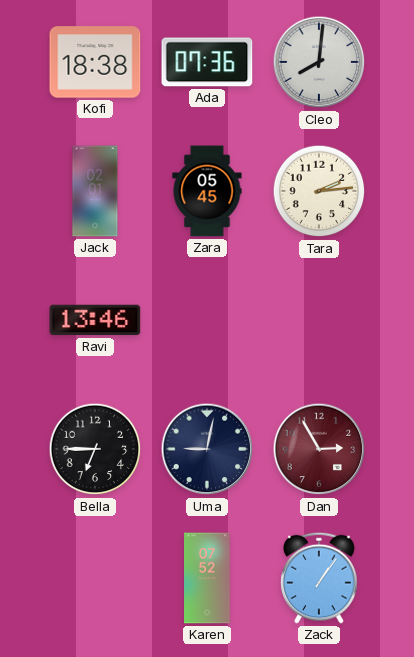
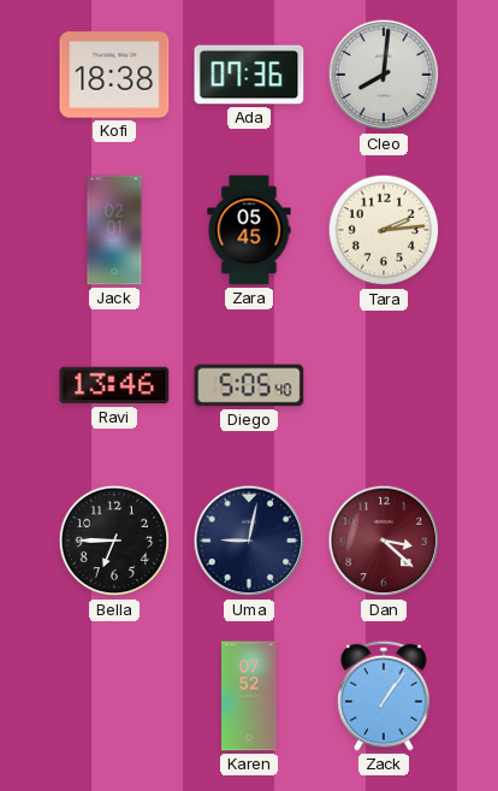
Diego: none -> 5:05
Dan: 2:55 -> 3:22
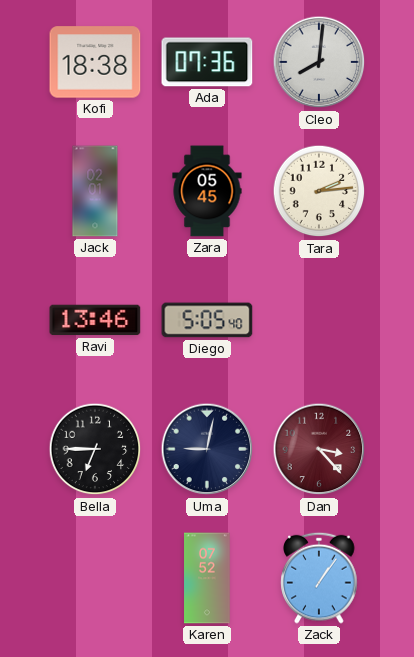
Dan: 3:22 -> 3:23
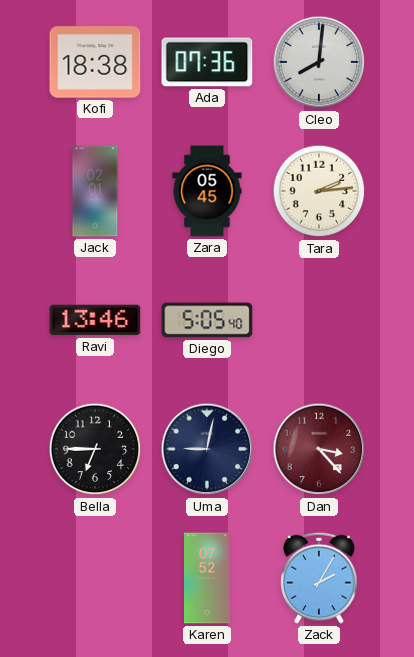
Zack: 1:06 -> 2:05
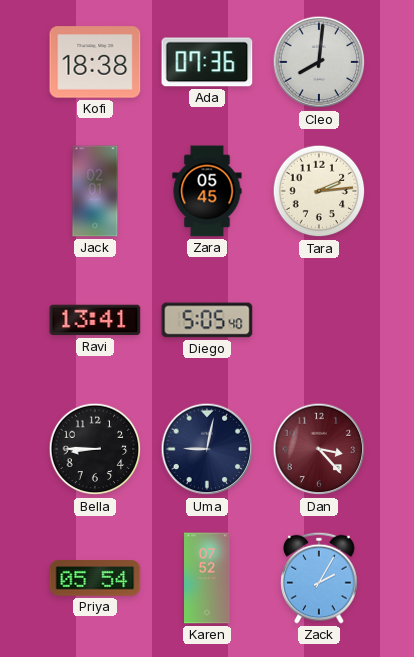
Ravi: 13:46 -> 13:41
Bella: 6:45 -> 8:45
Priya: none -> 05:54
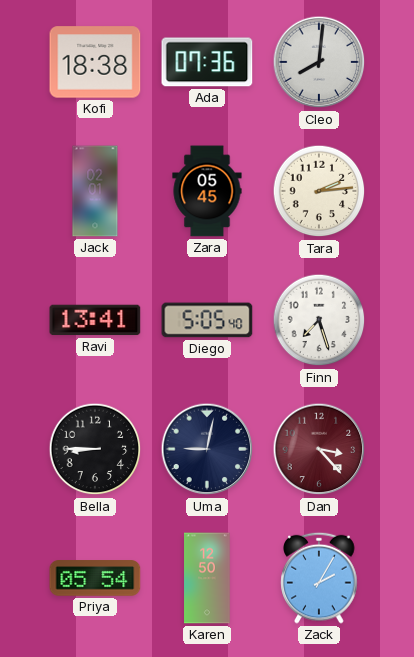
Finn: none -> 7:27
Karen: 07:52 -> 12:50
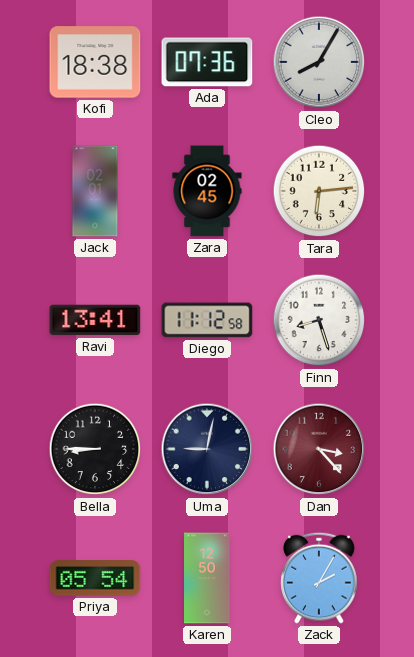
Cleo: 8:01 -> 8:05
Zara: 05:45 -> 02:45
Tara: 2:14 -> 6:14
Diego: 5:05 -> 11:12
Finn: 7:27 -> 8:27
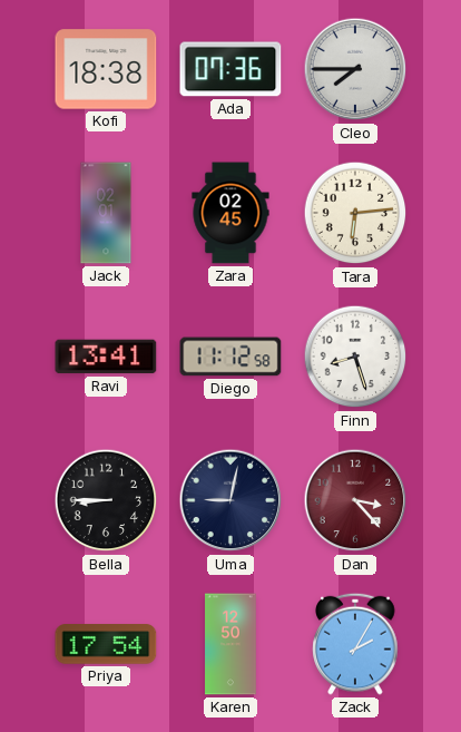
Cleo: 8:05 -> 7:45
Priya: 05:54 -> 17:54
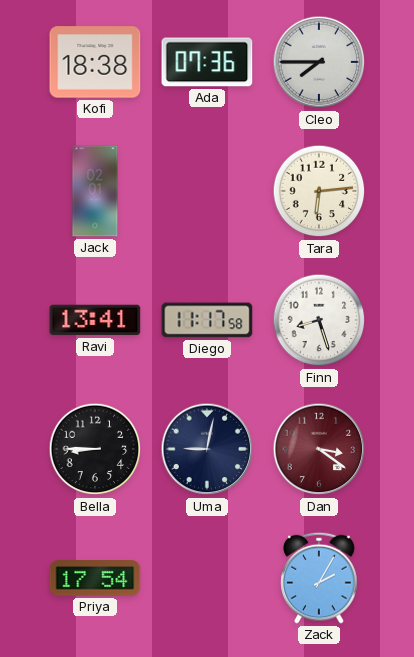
Zara: 02:45 -> none
Diego: 11:12 -> 11:17
Dan: 3:23 -> 3:21
Karen: 12:50 -> none
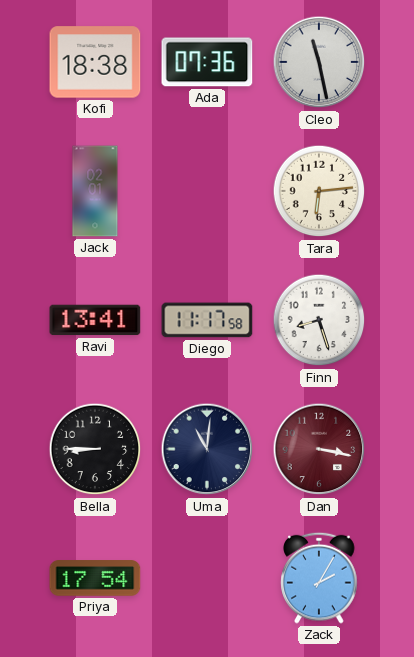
Cleo: 7:45 -> 11:28
Uma: 9:02 -> 11:01
Dan: 3:21 -> 3:17
